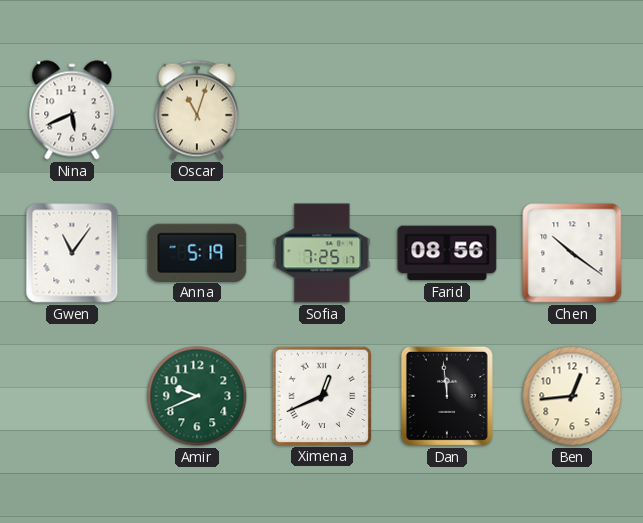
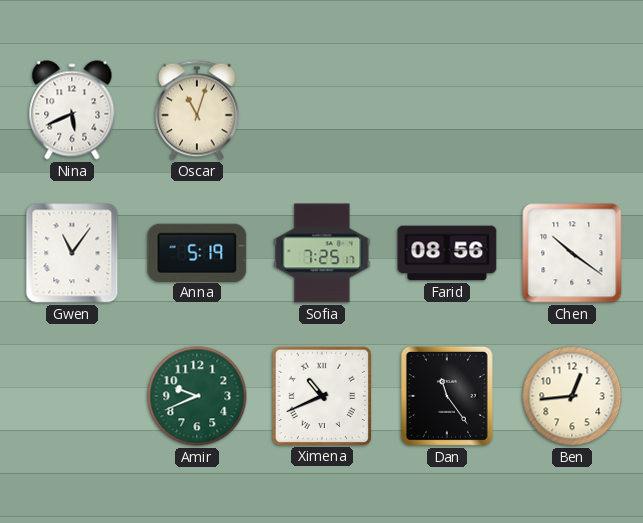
Ximena: 12:41 -> 10:41
Dan: 11:59 -> 11:24
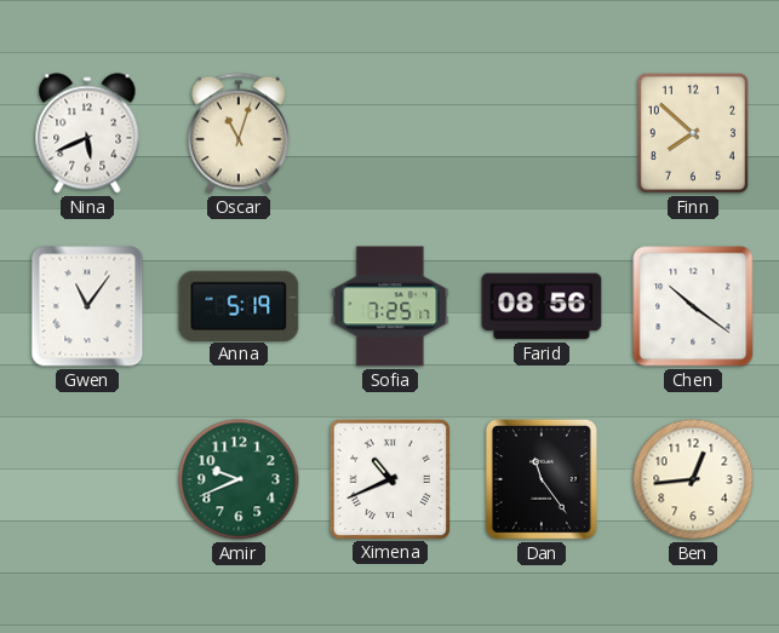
Finn: none -> 7:52
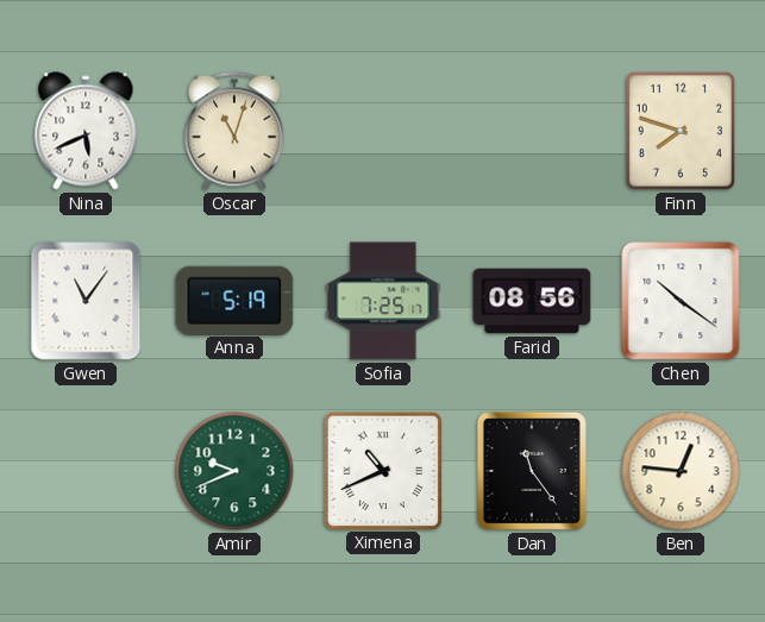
Finn: 7:52 -> 7:48
Ben: 12:44 -> 12:46
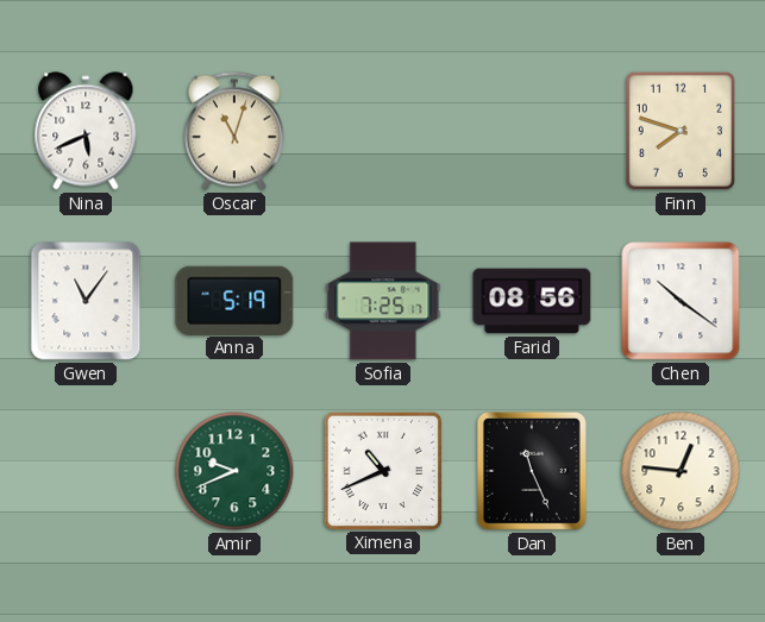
Dan: 11:24 -> 11:26
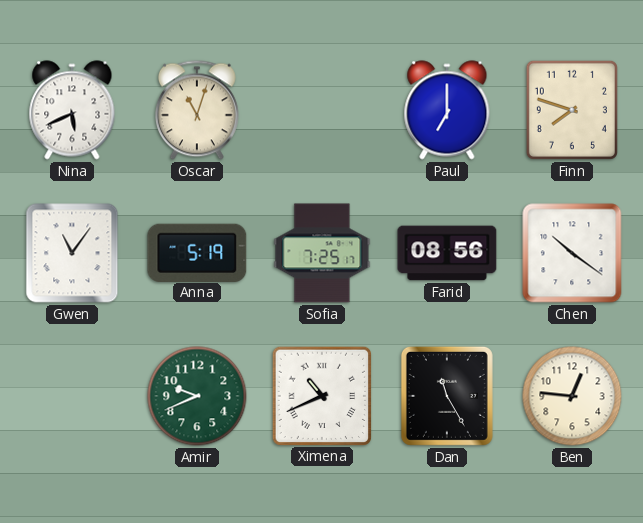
Paul: none -> 7:00
Dan: 11:26 -> 11:25
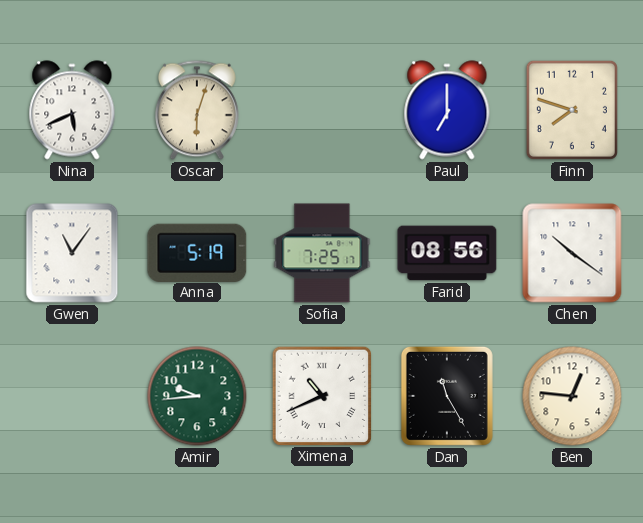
Oscar: 11:03 -> 6:03
Amir: 9:41 -> 9:44
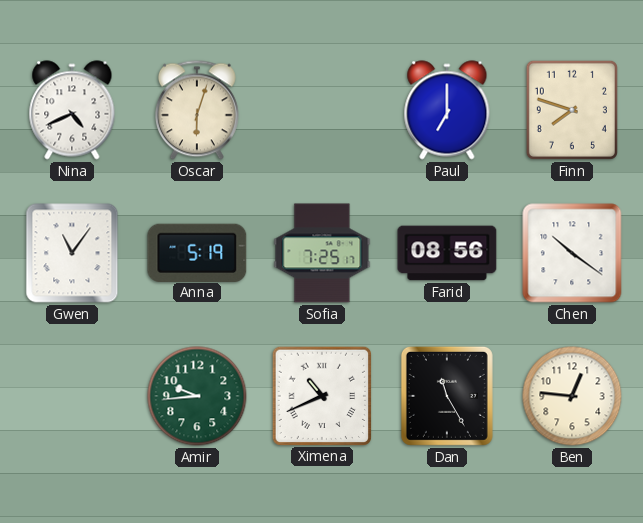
Nina: 5:41 -> 4:41
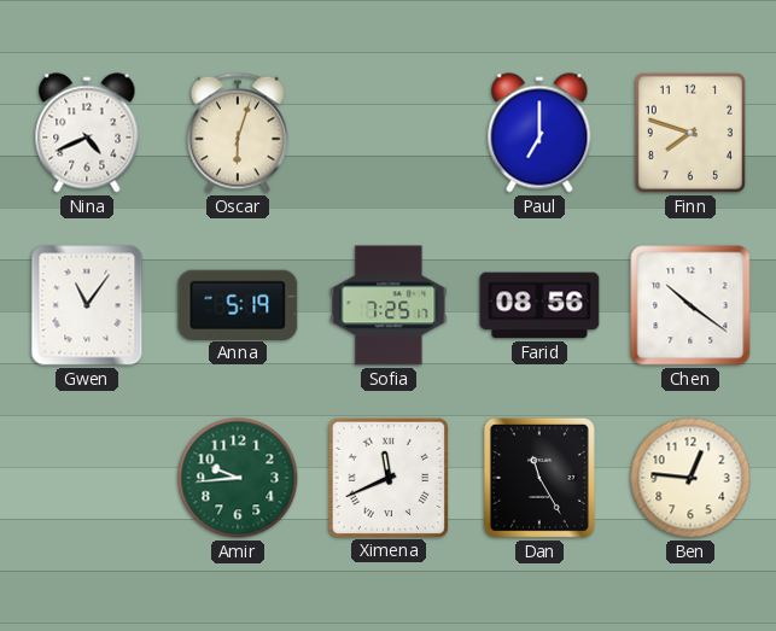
Ximena: 10:41 -> 11:41
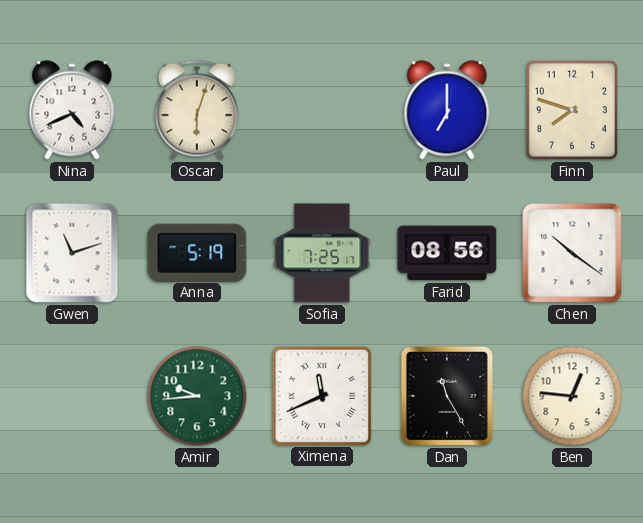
Gwen: 11:06 -> 11:12
